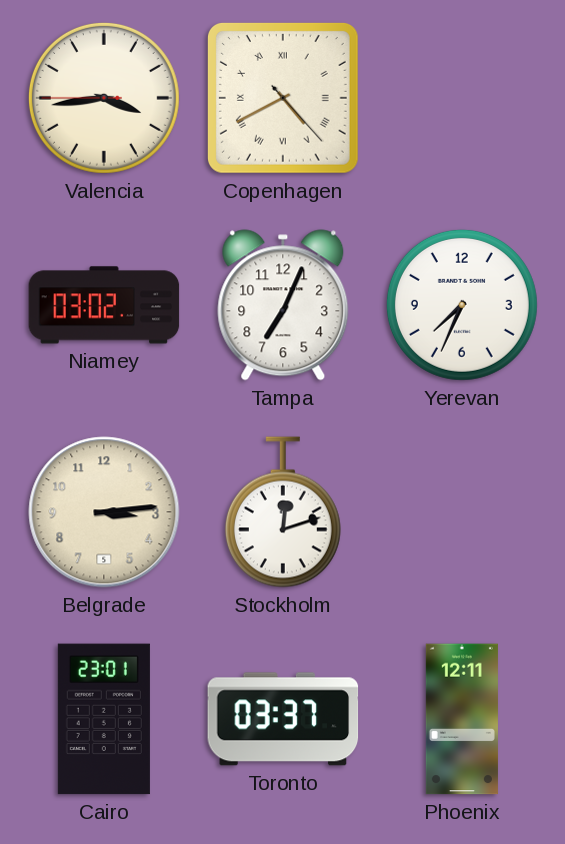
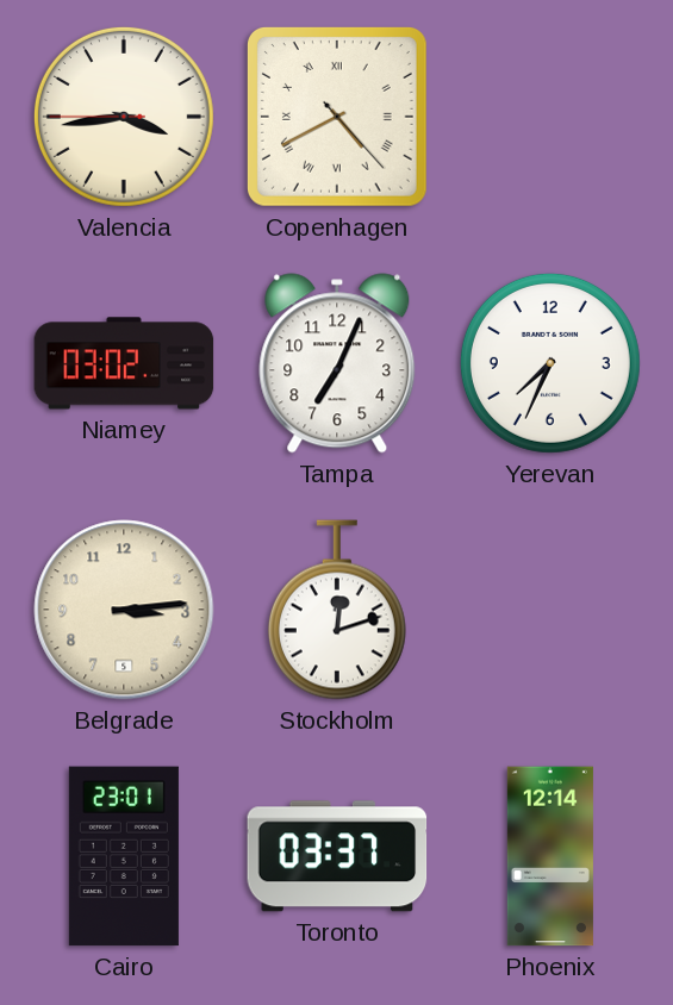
Phoenix: 12:11 -> 12:14
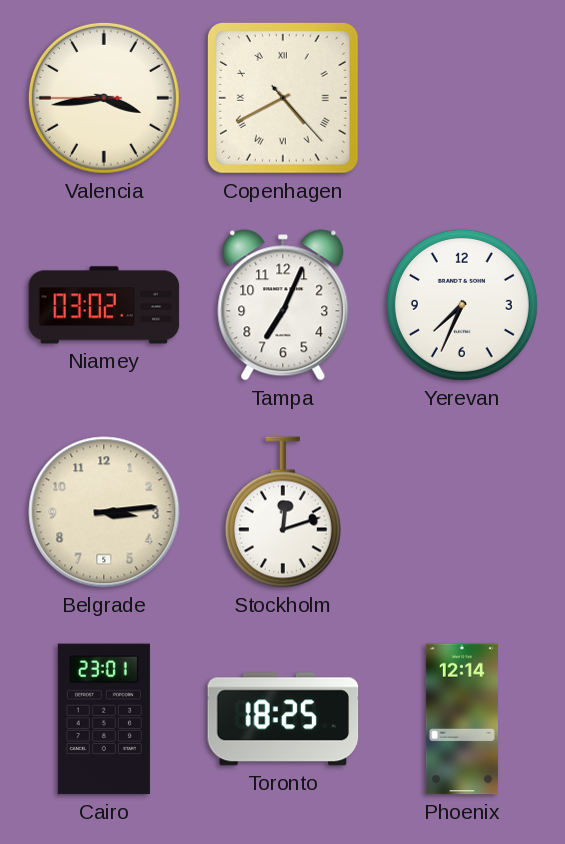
Toronto: 03:37 -> 18:25
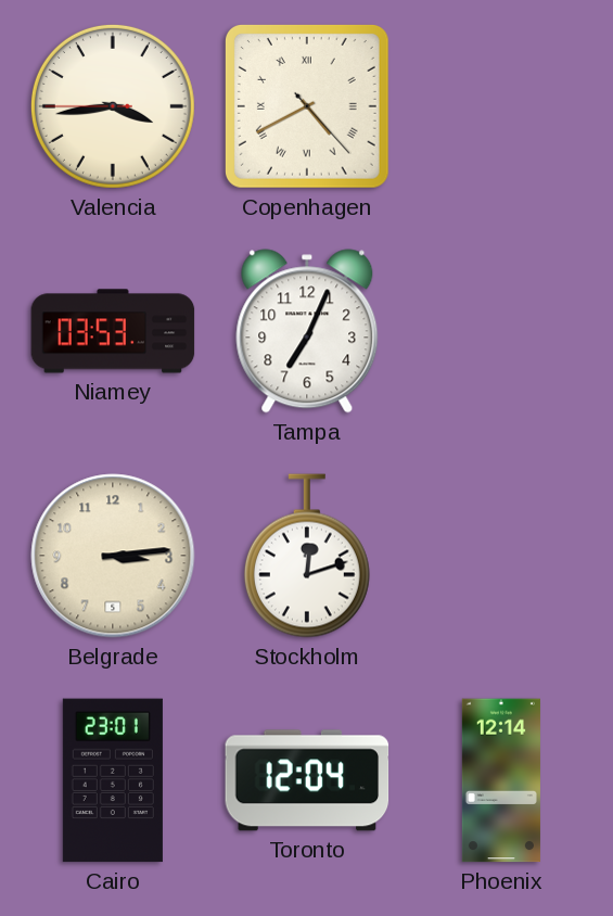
Niamey: 03:02 -> 03:53
Yerevan: 7:34 -> none
Toronto: 18:25 -> 12:04
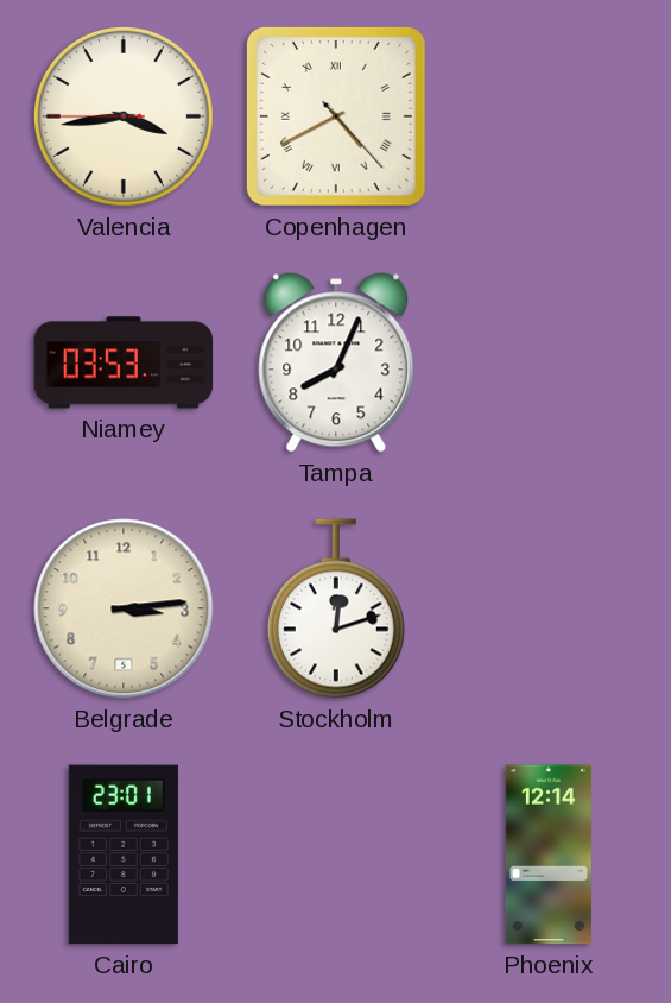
Tampa: 7:04 -> 8:04
Toronto: 12:04 -> none
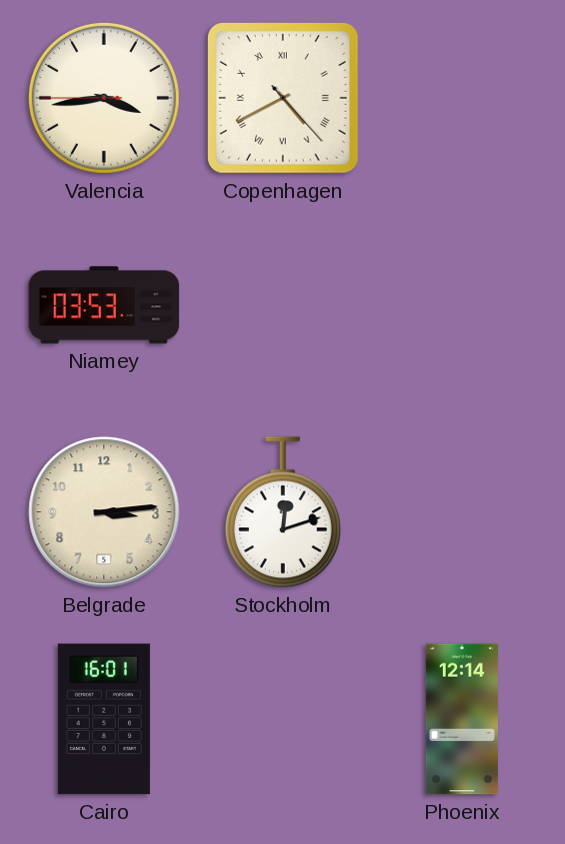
Tampa: 8:04 -> none
Cairo: 23:01 -> 16:01
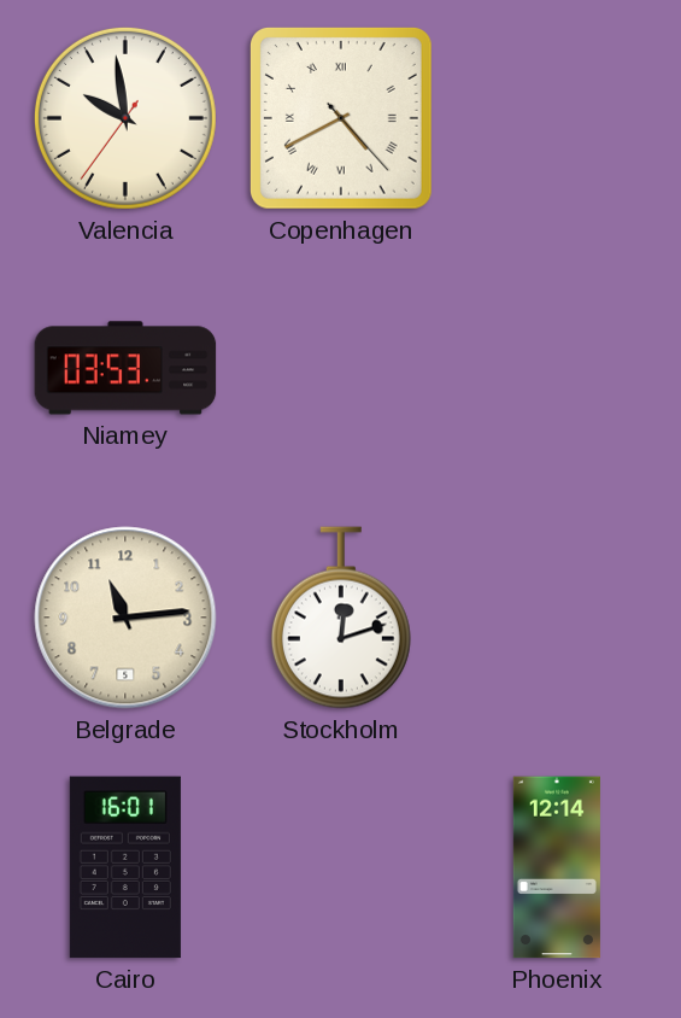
Valencia: 3:43 -> 9:58
Belgrade: 3:14 -> 11:14
